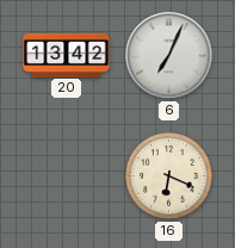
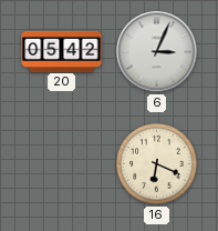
20: 13:42 -> 05:42
6: 7:04 -> 3:04
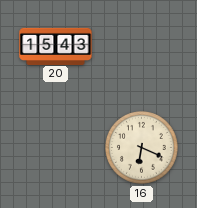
20: 05:42 -> 15:43
6: 3:04 -> none
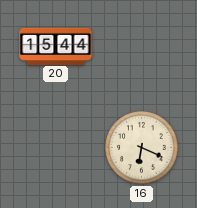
20: 15:43 -> 15:44
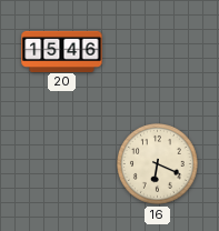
20: 15:44 -> 15:46
